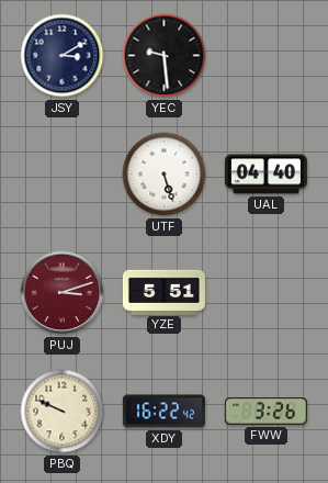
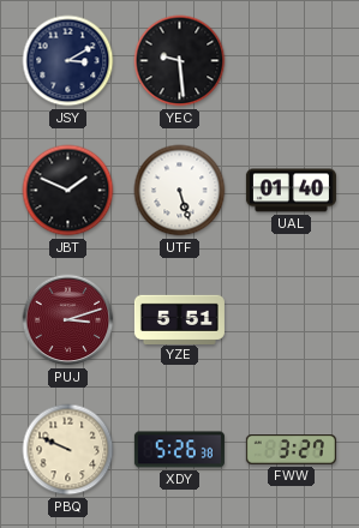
JBT: none -> 1:49
UAL: 04:40 -> 01:40
XDY: 16:22 -> 5:26
FWW: 3:26 -> 3:27
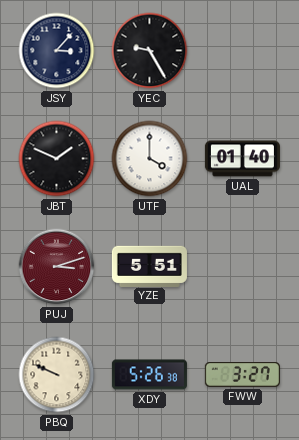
JSY: 3:10 -> 3:07
YEC: 9:29 -> 9:25
UTF: 5:27 -> 4:00
